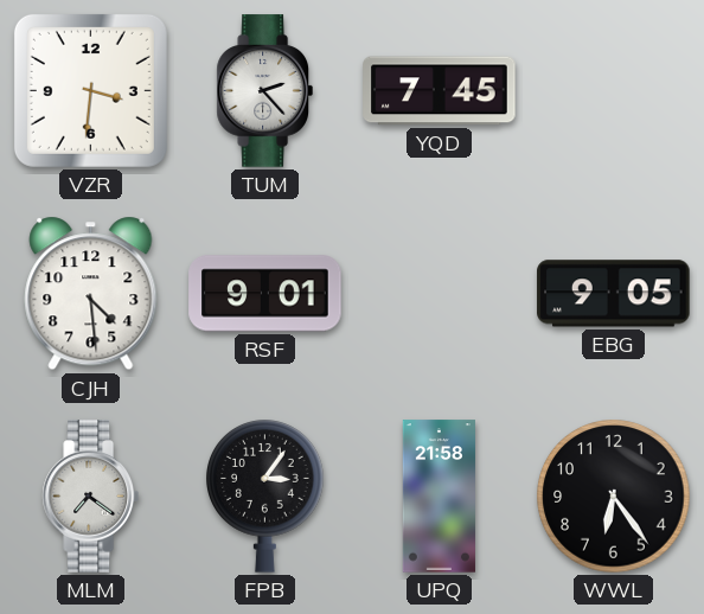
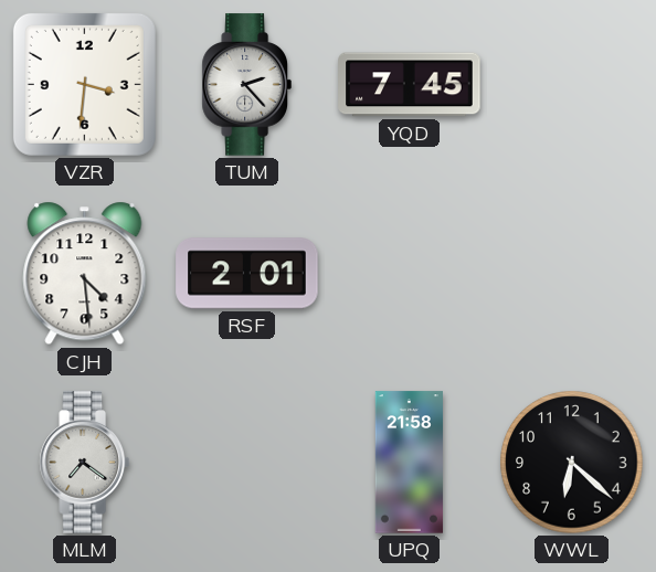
RSF: 9:01 -> 2:01
EBG: 9:05 -> none
FPB: 3:06 -> none
WWL: 6:24 -> 6:22
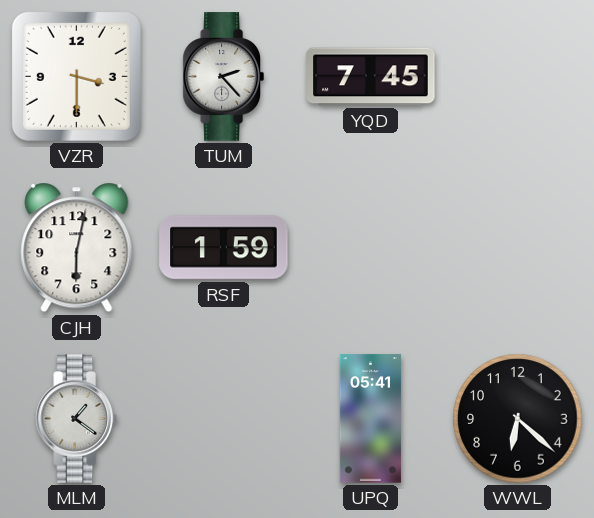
VZR: 3:31 -> 3:30
CJH: 4:29 -> 6:02
RSF: 2:01 -> 1:59
MLM: 7:21 -> 1:21
UPQ: 21:58 -> 05:41
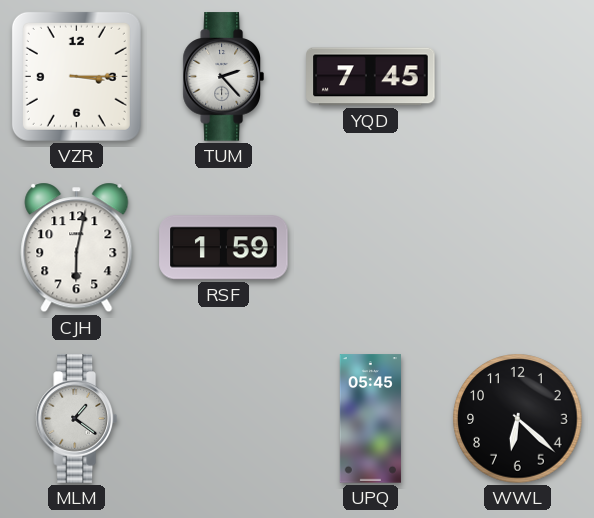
VZR: 3:30 -> 3:15
UPQ: 05:41 -> 05:45
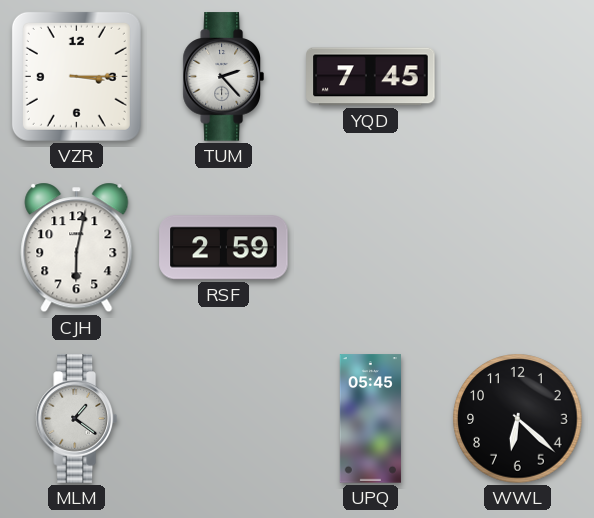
RSF: 1:59 -> 2:59
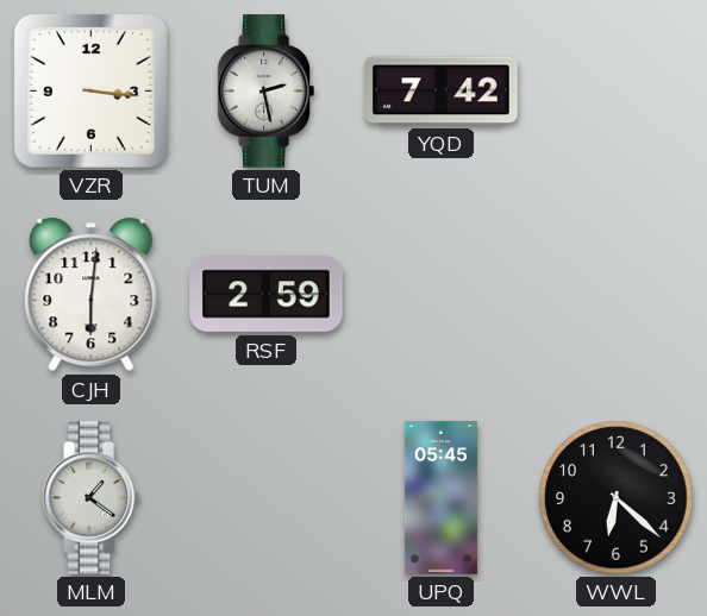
VZR: 3:15 -> 3:16
TUM: 2:23 -> 2:28
YQD: 7:45 -> 7:42
CJH: 6:02 -> 6:01
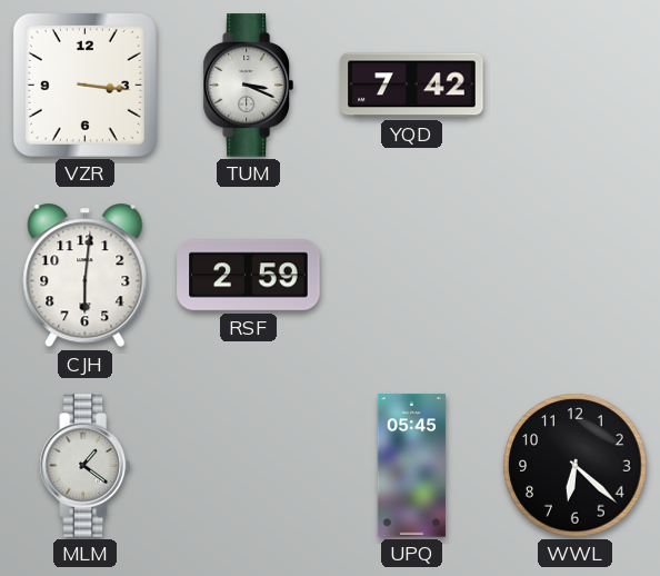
TUM: 2:28 -> 3:19
